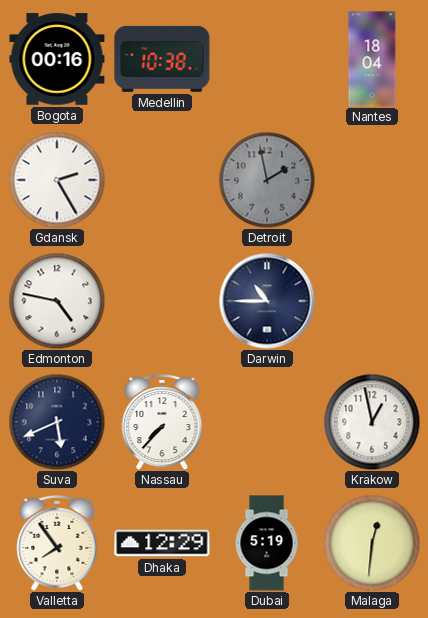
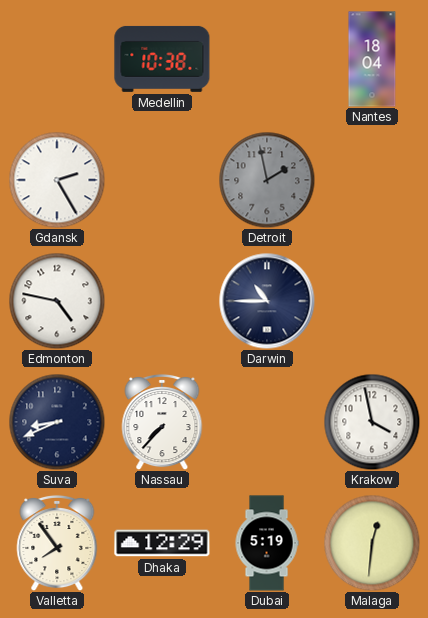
Bogota: 00:16 -> none
Suva: 5:41 -> 8:41
Krakow: 12:58 -> 3:58
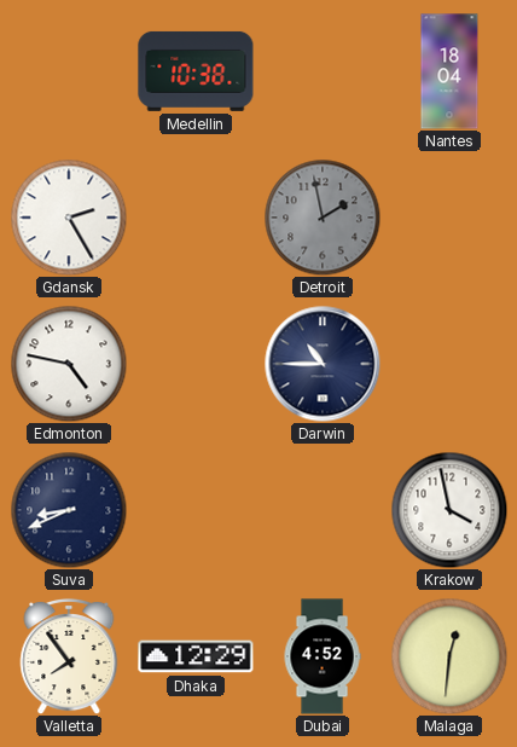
Nassau: 7:37 -> none
Dubai: 5:19 -> 4:52
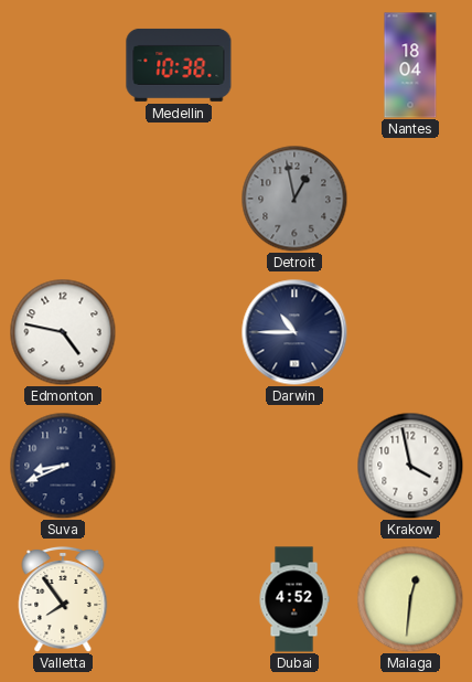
Gdansk: 2:25 -> none
Detroit: 1:58 -> 12:58
Dhaka: 12:29 -> none
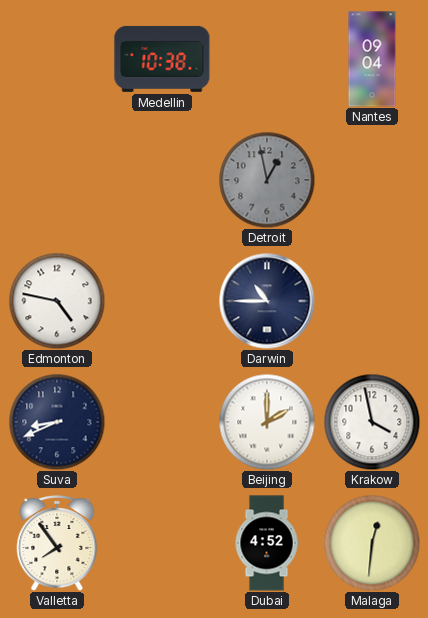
Nantes: 18:04 -> 09:04
Beijing: none -> 2:00
